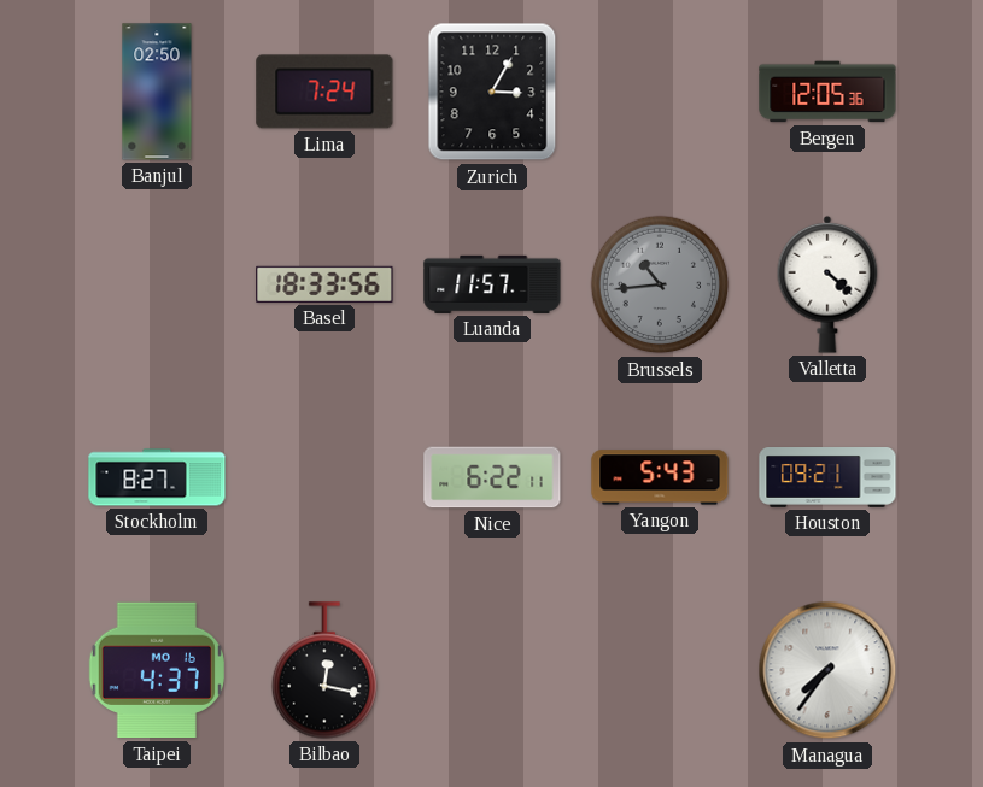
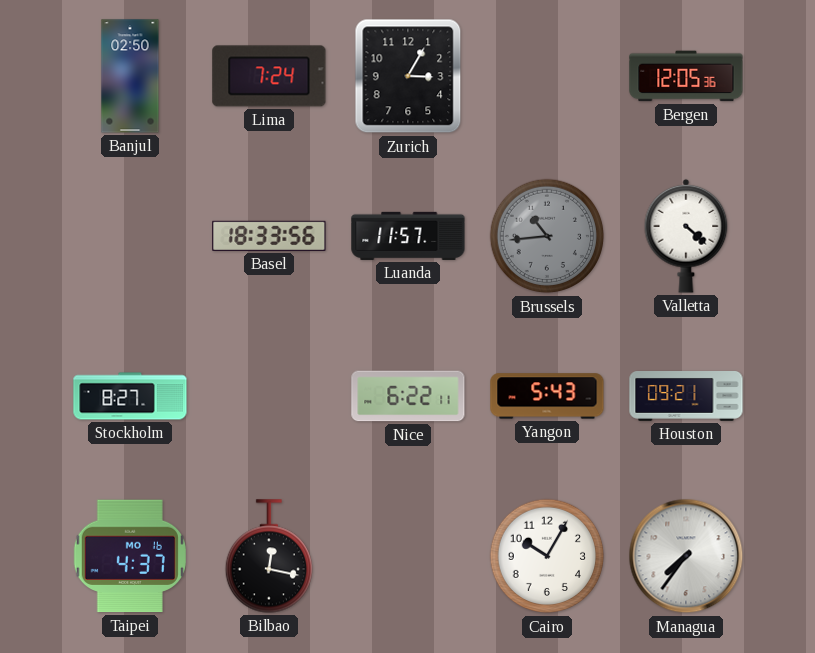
Cairo: none -> 10:05
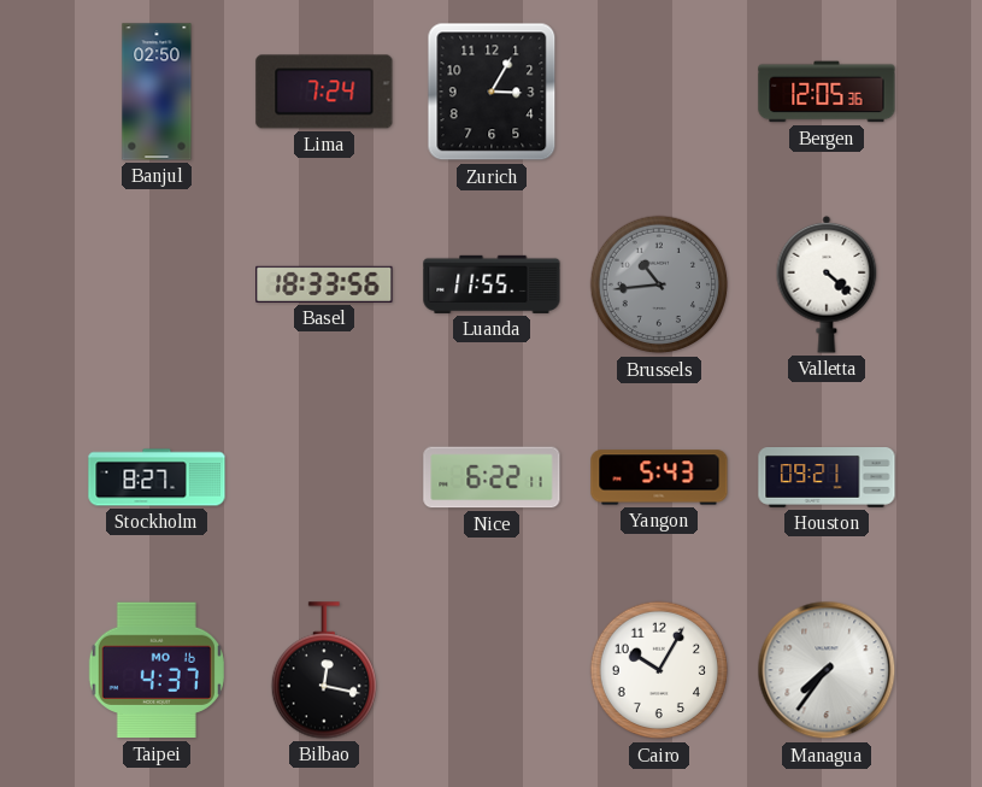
Luanda: 11:57 -> 11:55
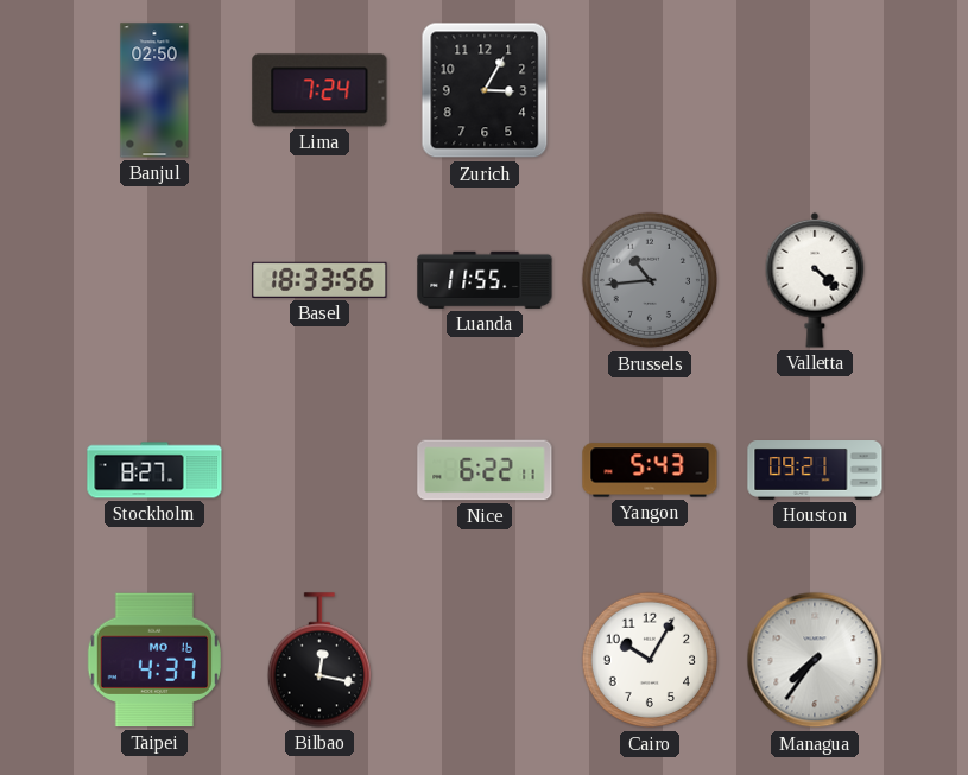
Bergen: 12:05 -> none
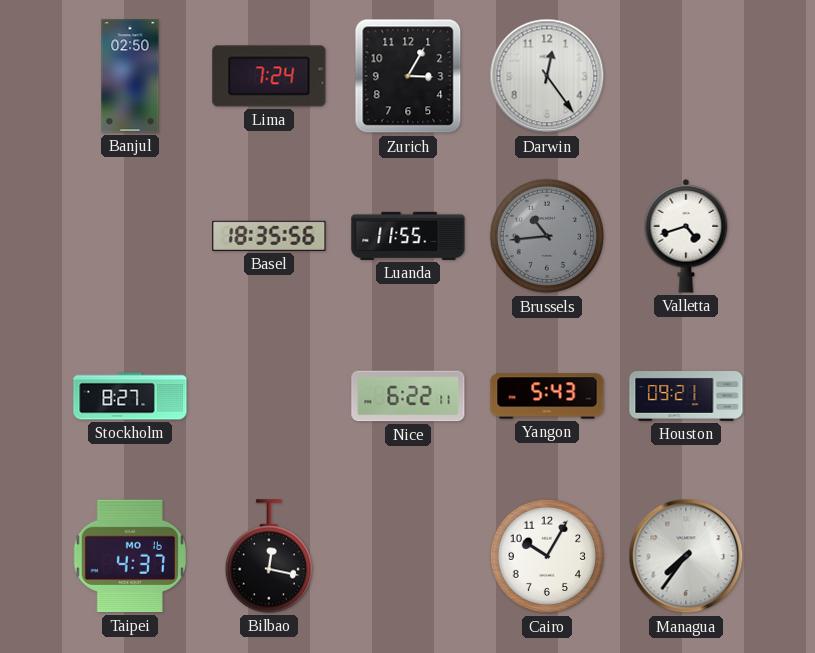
Darwin: none -> 12:24
Basel: 18:33 -> 18:35
Valletta: 4:22 -> 4:42
